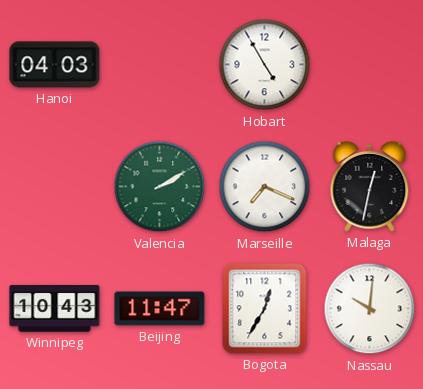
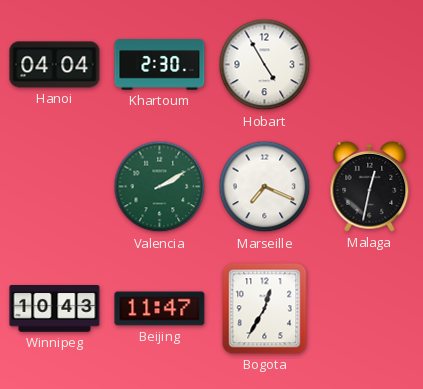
Hanoi: 04:03 -> 04:04
Khartoum: none -> 2:30
Nassau: 10:01 -> none
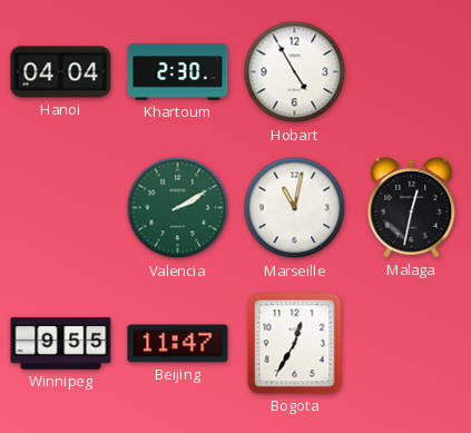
Marseille: 7:19 -> 11:02
Winnipeg: 10:43 -> 9:55
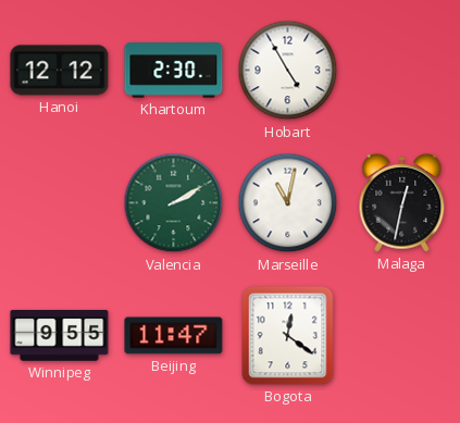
Hanoi: 04:04 -> 12:12
Bogota: 12:35 -> 12:21
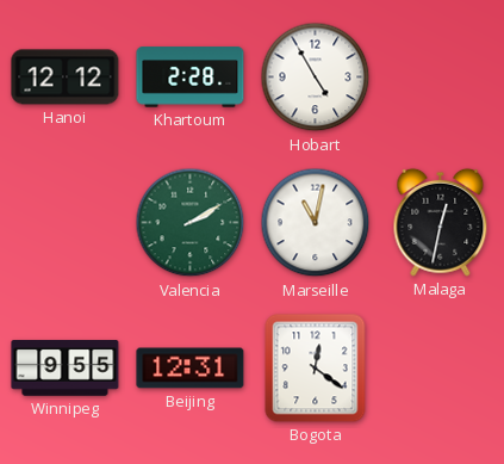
Khartoum: 2:30 -> 2:28
Beijing: 11:47 -> 12:31
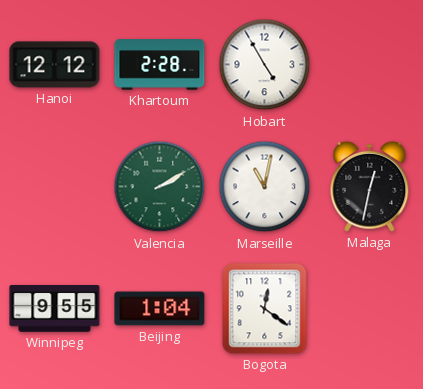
Beijing: 12:31 -> 1:04
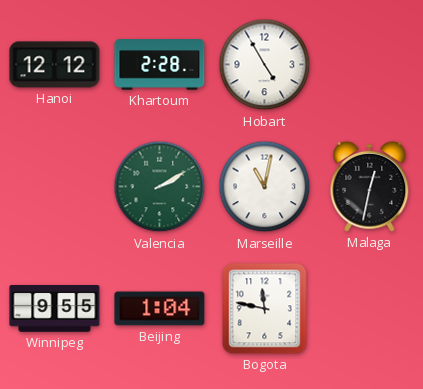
Bogota: 12:21 -> 11:47
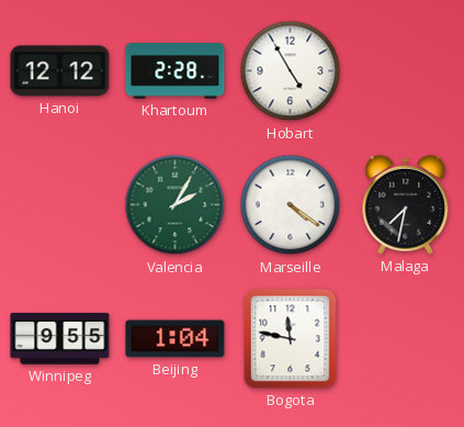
Valencia: 2:10 -> 2:05
Marseille: 11:02 -> 4:21
Malaga: 12:32 -> 7:32
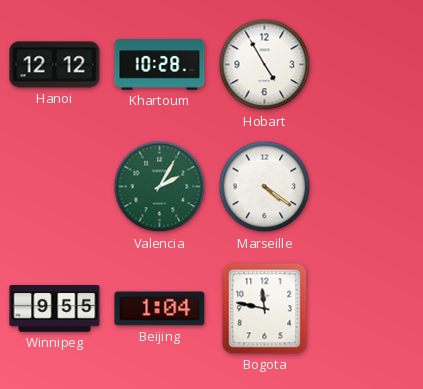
Khartoum: 2:28 -> 10:28
Malaga: 7:32 -> none
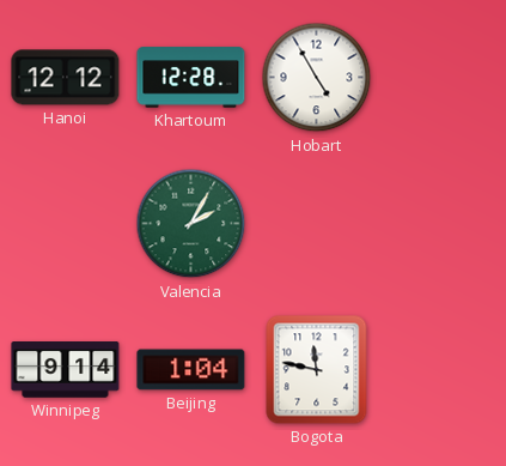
Khartoum: 10:28 -> 12:28
Marseille: 4:21 -> none
Winnipeg: 9:55 -> 9:14
